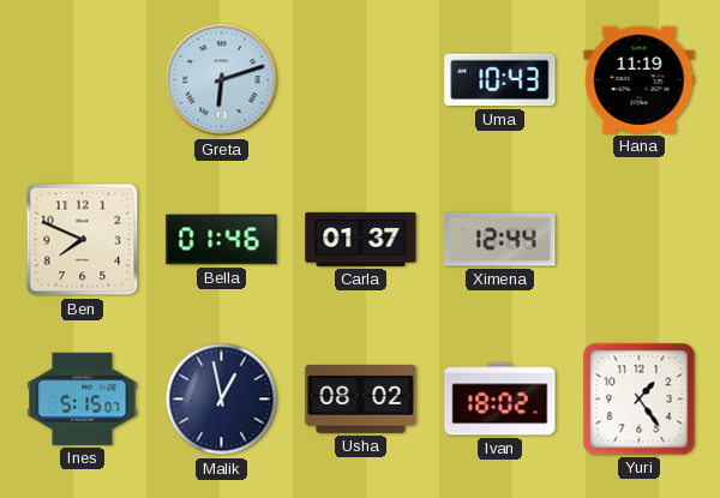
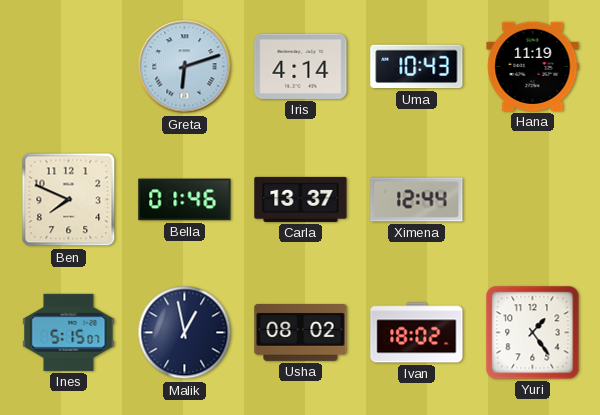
Iris: none -> 4:14
Carla: 01:37 -> 13:37
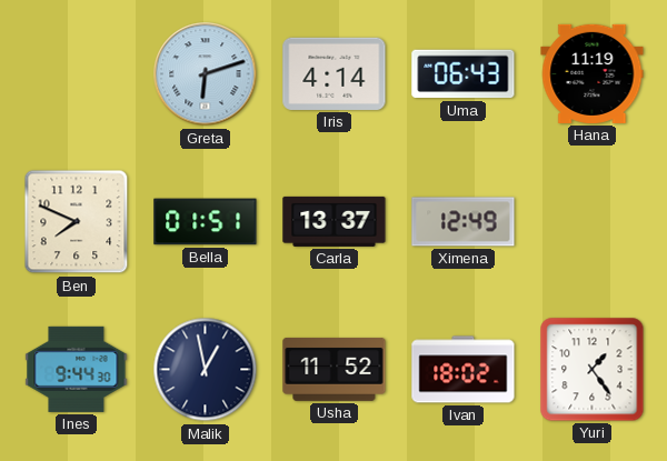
Uma: 10:43 -> 06:43
Bella: 01:46 -> 01:51
Ximena: 12:44 -> 12:49
Ines: 5:15 -> 9:44
Usha: 08:02 -> 11:52
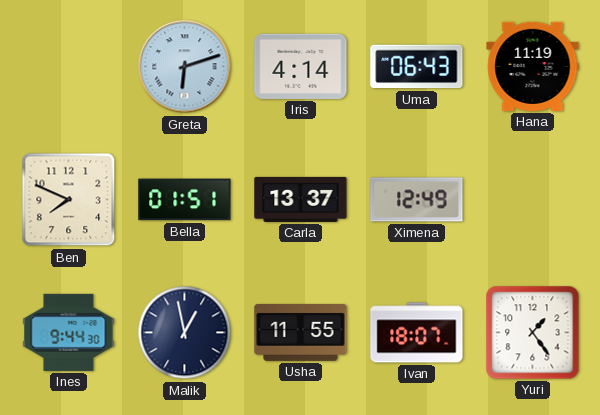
Usha: 11:52 -> 11:55
Ivan: 18:02 -> 18:07
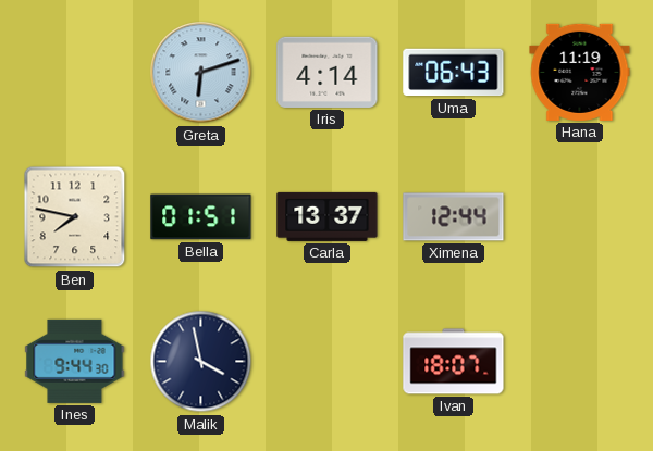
Ben: 7:49 -> 7:47
Ximena: 12:49 -> 12:44
Malik: 12:58 -> 3:58
Usha: 11:55 -> none
Yuri: 1:24 -> none
